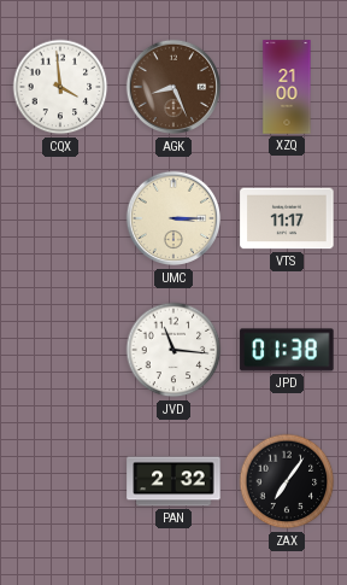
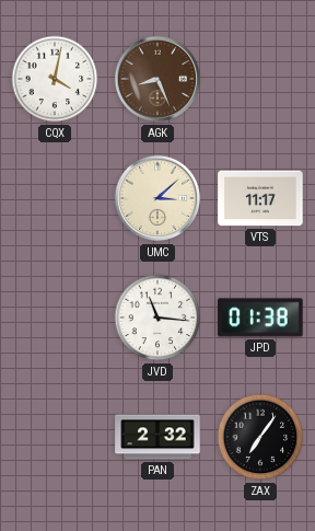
CQX: 3:59 -> 4:02
XZQ: 21:00 -> none
UMC: 3:15 -> 3:08
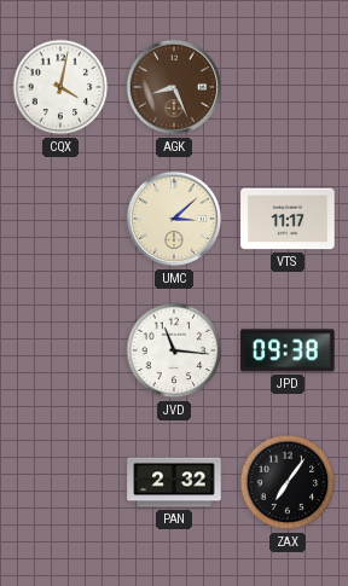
JPD: 01:38 -> 09:38
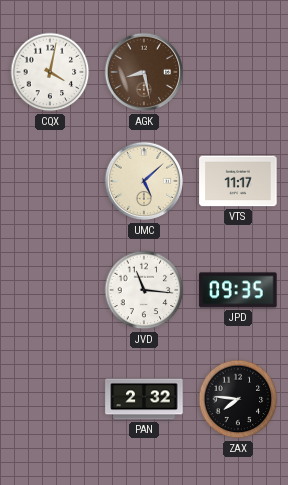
AGK: 8:26 -> 8:28
UMC: 3:08 -> 5:08
JPD: 09:38 -> 09:35
ZAX: 7:06 -> 7:46
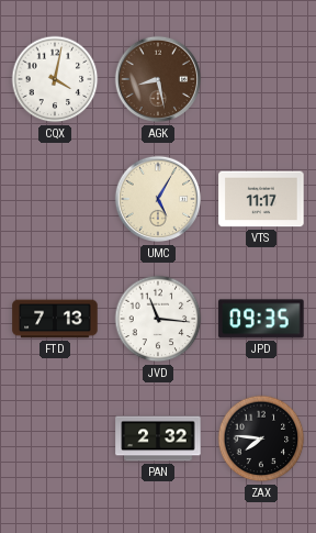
UMC: 5:08 -> 5:05
FTD: none -> 7:13
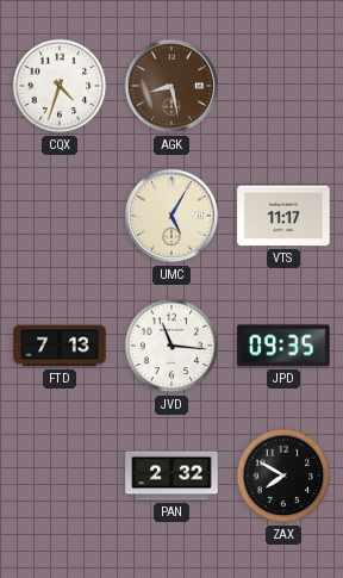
CQX: 4:02 -> 4:33
ZAX: 7:46 -> 7:50
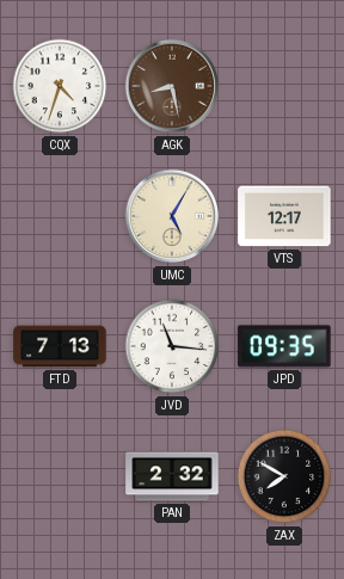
VTS: 11:17 -> 12:17
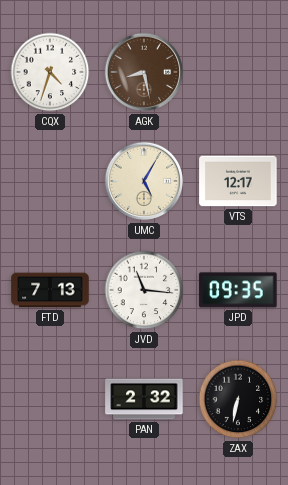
ZAX: 7:50 -> 6:32
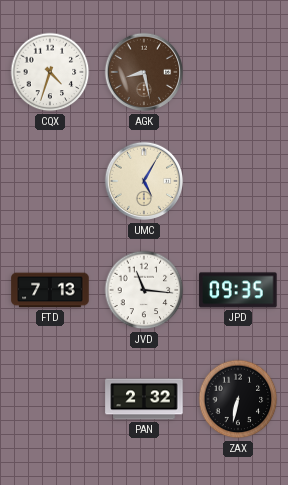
VTS: 12:17 -> none
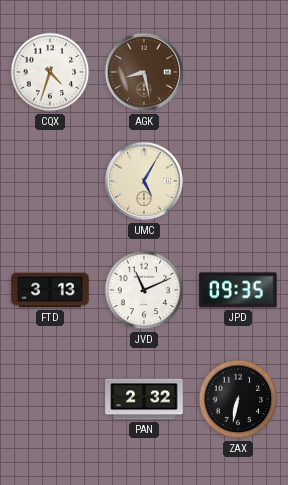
FTD: 7:13 -> 3:13
JVD: 11:16 -> 11:11
